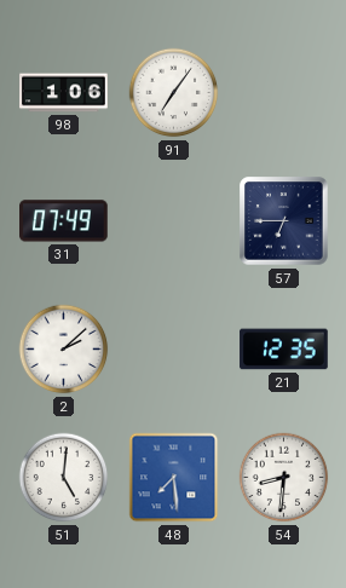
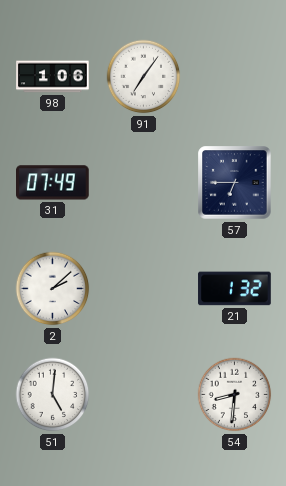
21: 12:35 -> 1:32
48: 7:29 -> none
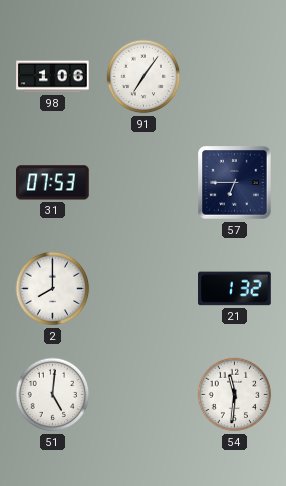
31: 07:49 -> 07:53
2: 2:08 -> 8:00
54: 8:31 -> 11:31
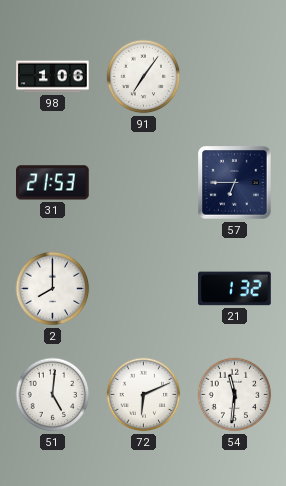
31: 07:53 -> 21:53
72: none -> 6:11
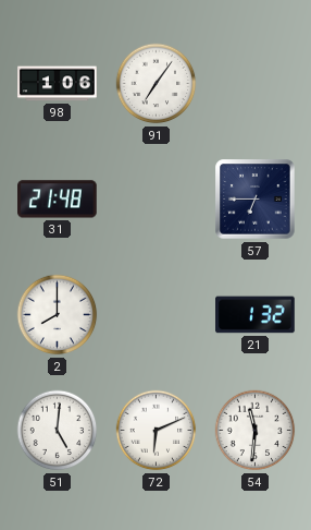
31: 21:53 -> 21:48
